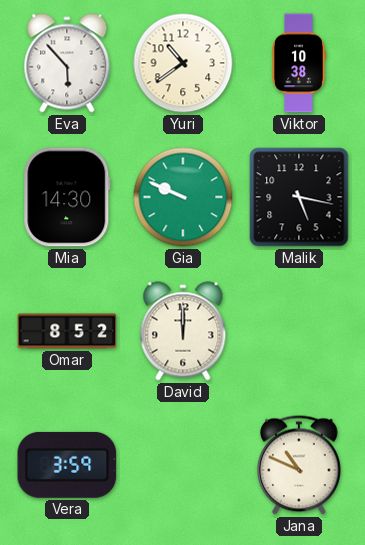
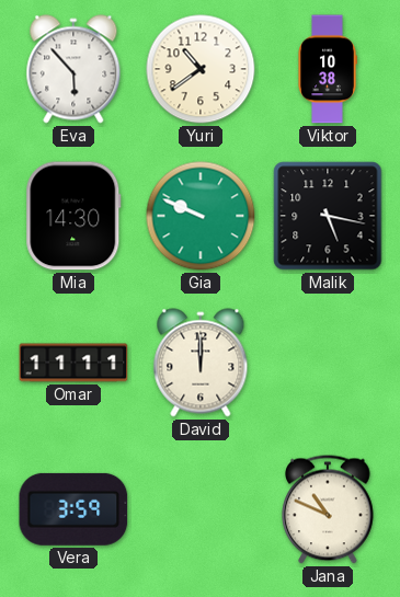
Omar: 8:52 -> 11:11
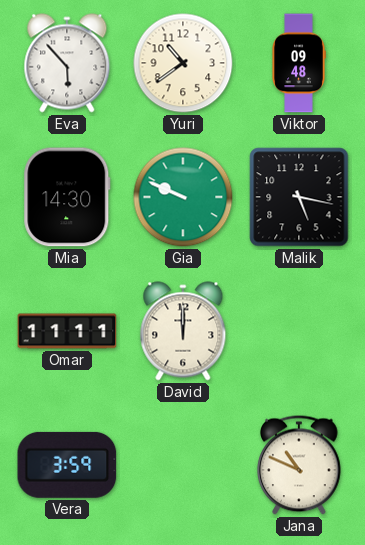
Viktor: 10:38 -> 09:48
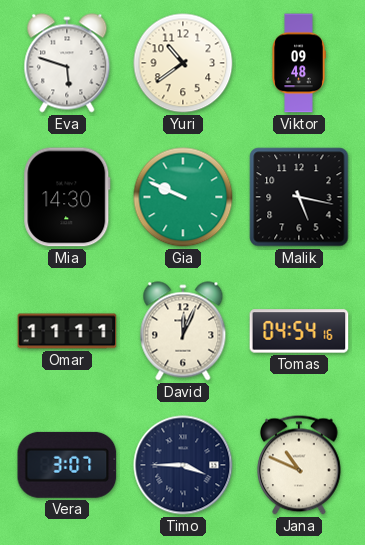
Eva: 5:53 -> 5:48
David: 12:00 -> 12:04
Tomas: none -> 04:54
Vera: 3:59 -> 3:07
Timo: none -> 3:45
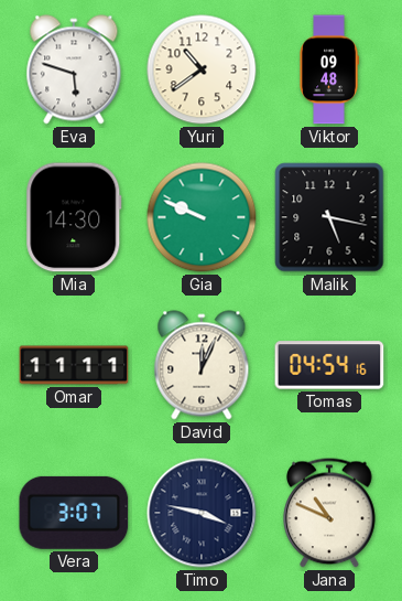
Timo: 3:45 -> 3:47
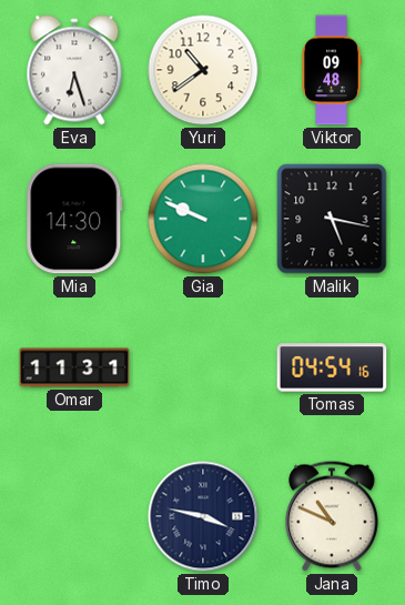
Eva: 5:48 -> 6:27
Omar: 11:11 -> 11:31
David: 12:04 -> none
Vera: 3:07 -> none
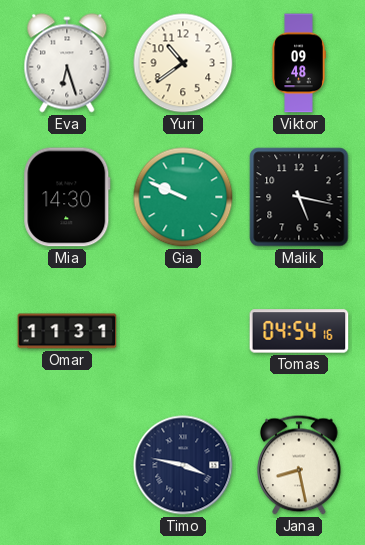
Jana: 10:49 -> 8:28
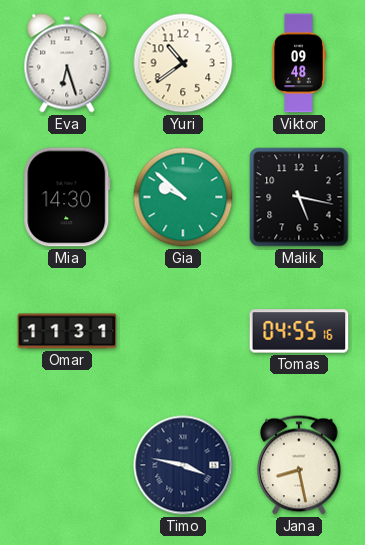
Gia: 9:49 -> 9:52
Tomas: 04:54 -> 04:55
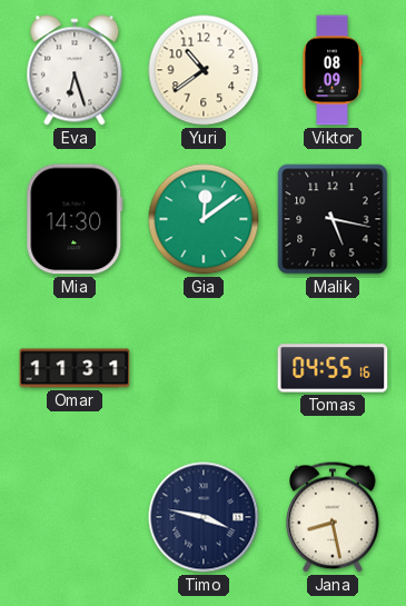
Viktor: 09:48 -> 08:09
Gia: 9:52 -> 12:09
